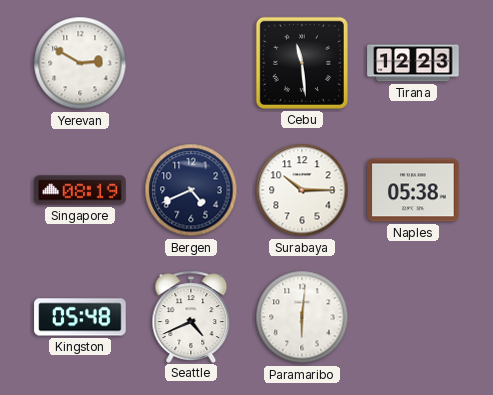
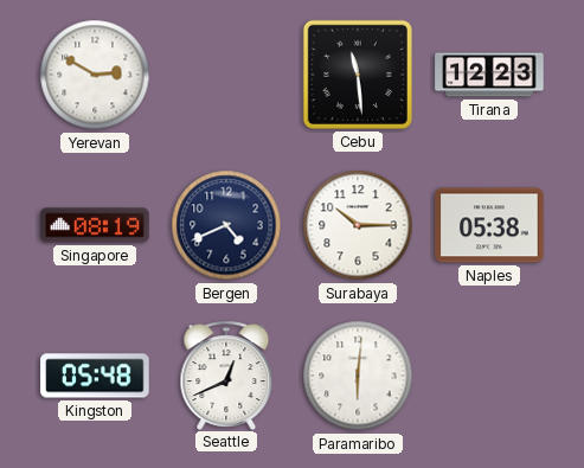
Seattle: 4:41 -> 12:41
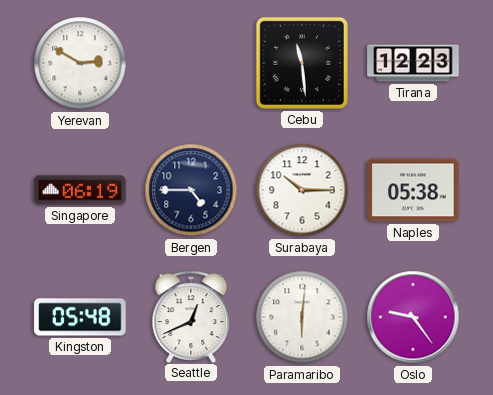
Singapore: 08:19 -> 06:19
Bergen: 4:41 -> 4:45
Oslo: none -> 9:24
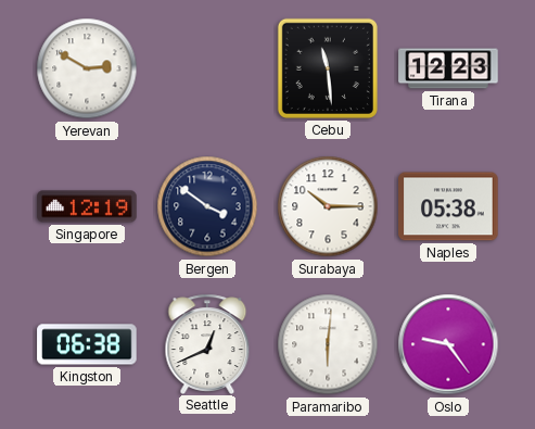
Singapore: 06:19 -> 12:19
Bergen: 4:45 -> 3:51
Kingston: 05:48 -> 06:38
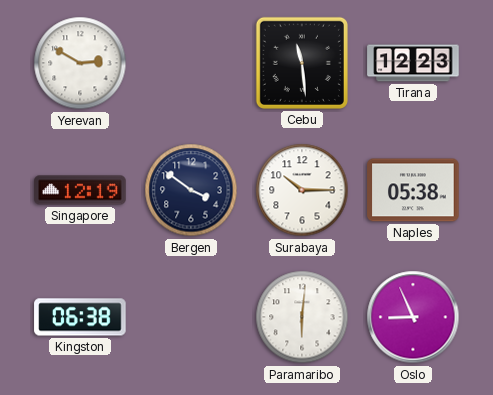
Seattle: 12:41 -> none
Oslo: 9:24 -> 8:56
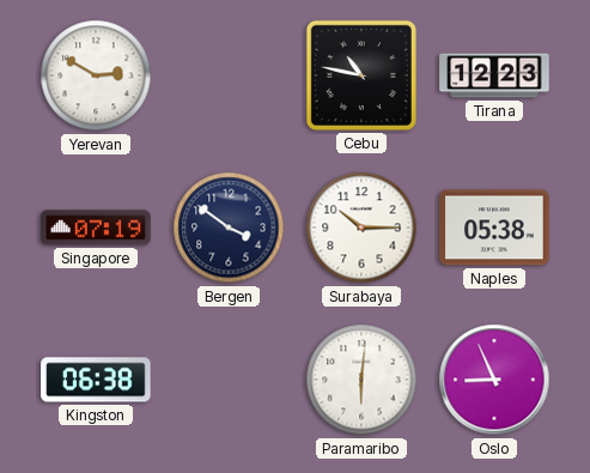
Cebu: 11:29 -> 10:47
Singapore: 12:19 -> 07:19
